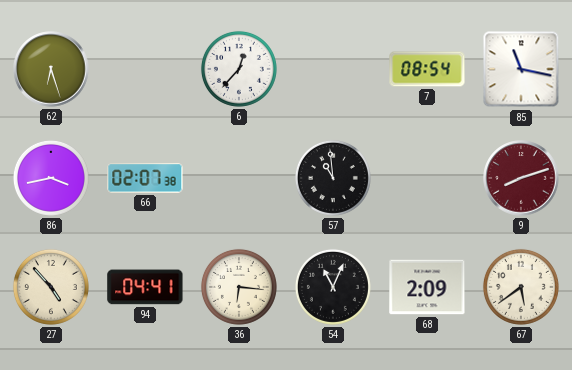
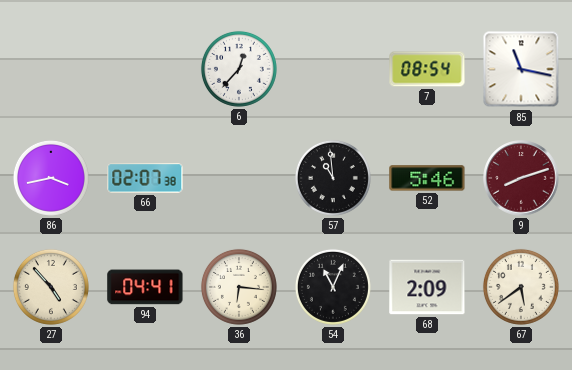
62: 6:27 -> none
52: none -> 5:46
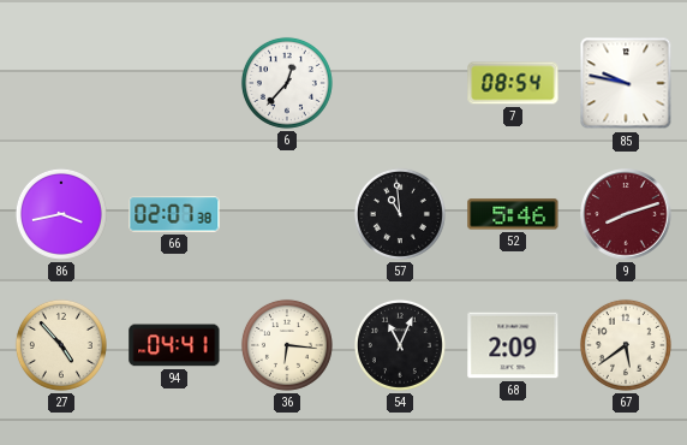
85: 11:17 -> 9:47
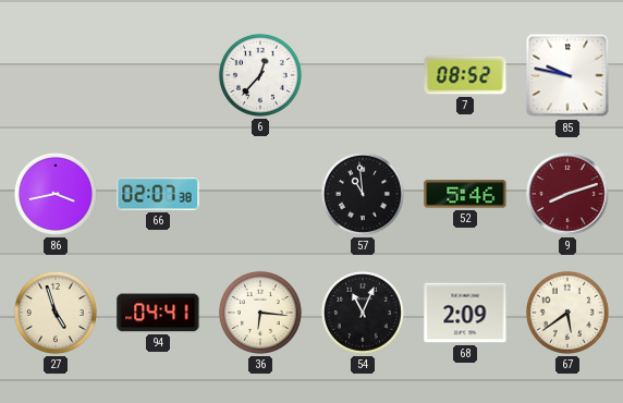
7: 08:54 -> 08:52
27: 4:53 -> 4:57
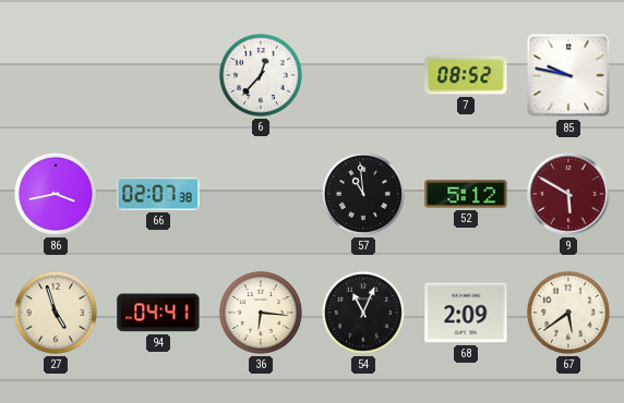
52: 5:46 -> 5:12
9: 8:12 -> 5:50
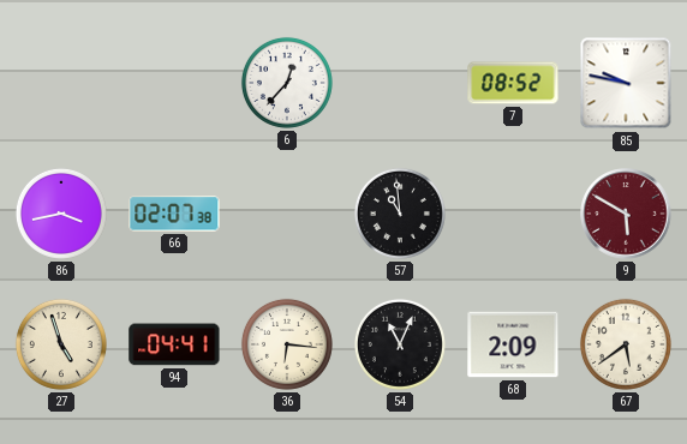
52: 5:12 -> none
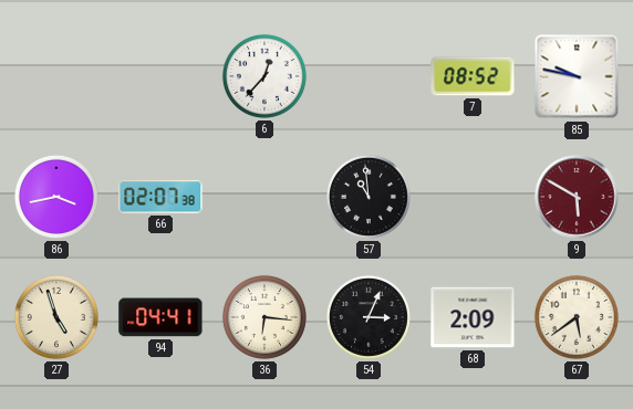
54: 11:04 -> 3:04
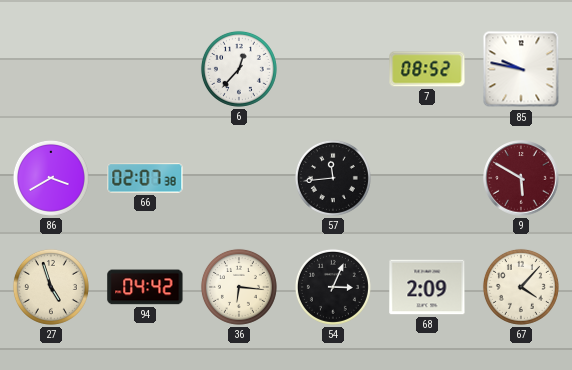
86: 3:43 -> 3:40
57: 10:59 -> 11:44
94: 04:41 -> 04:42
67: 5:39 -> 4:07
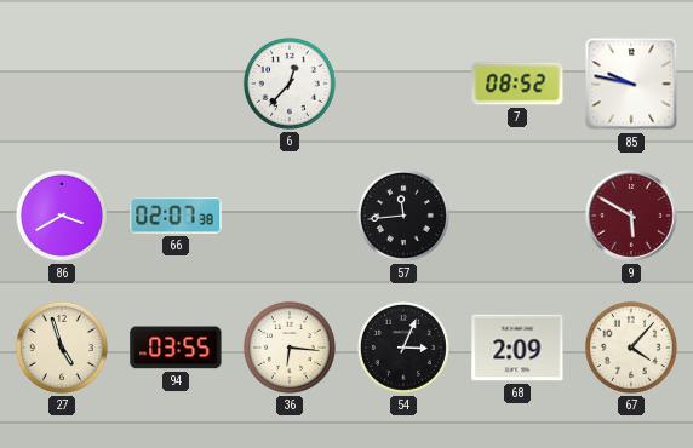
94: 04:42 -> 03:55
